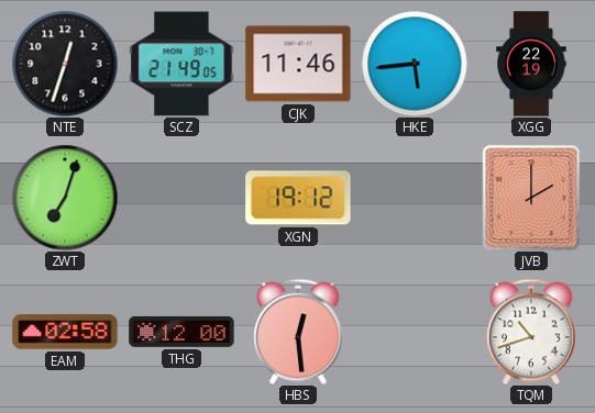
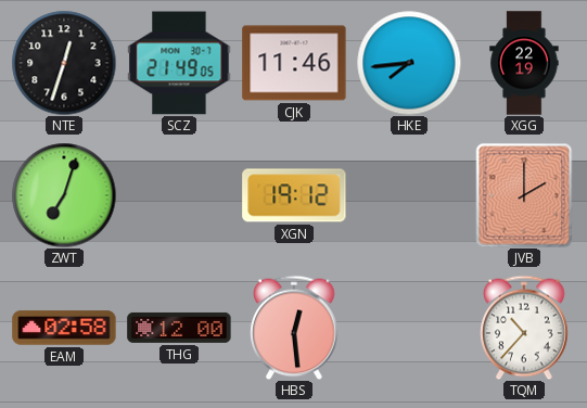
HKE: 5:44 -> 7:44
TQM: 10:42 -> 10:37
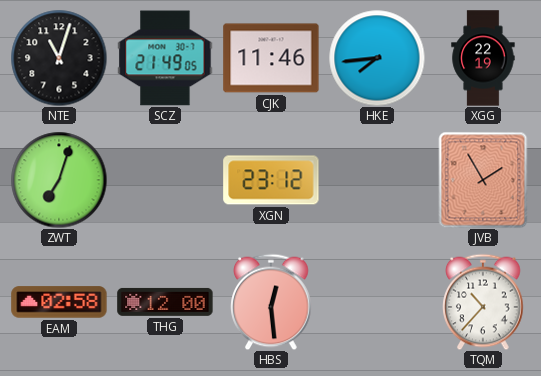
NTE: 12:33 -> 11:03
XGN: 19:12 -> 23:12
JVB: 2:00 -> 1:55
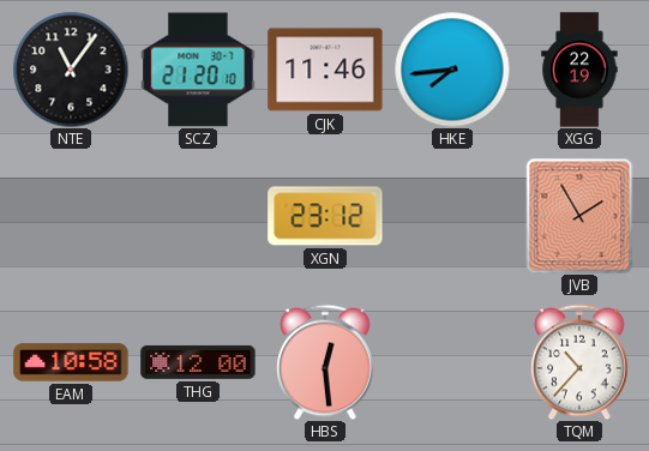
NTE: 11:03 -> 11:06
SCZ: 21:49 -> 21:20
ZWT: 7:03 -> none
EAM: 02:58 -> 10:58
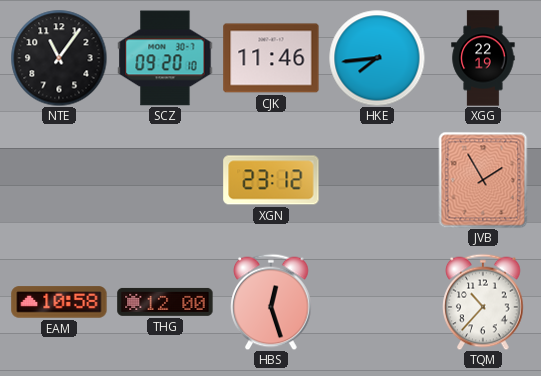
SCZ: 21:20 -> 09:20
HBS: 12:29 -> 12:27
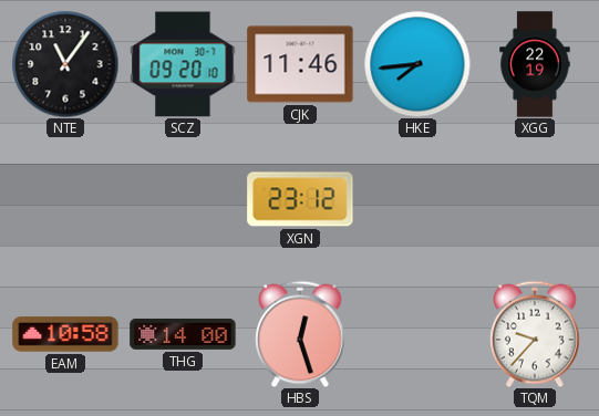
JVB: 1:55 -> none
THG: 12:00 -> 14:00
TQM: 10:37 -> 9:37
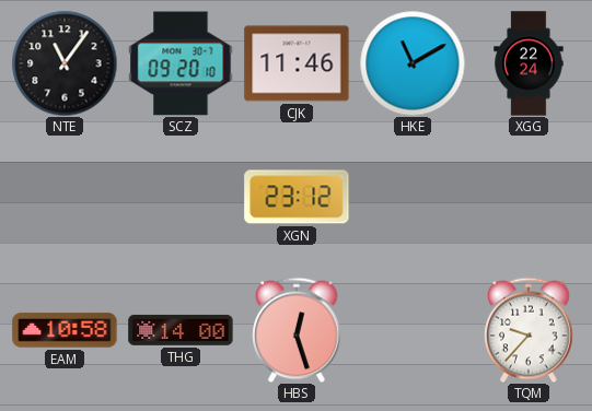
HKE: 7:44 -> 11:10
XGG: 22:19 -> 22:24
